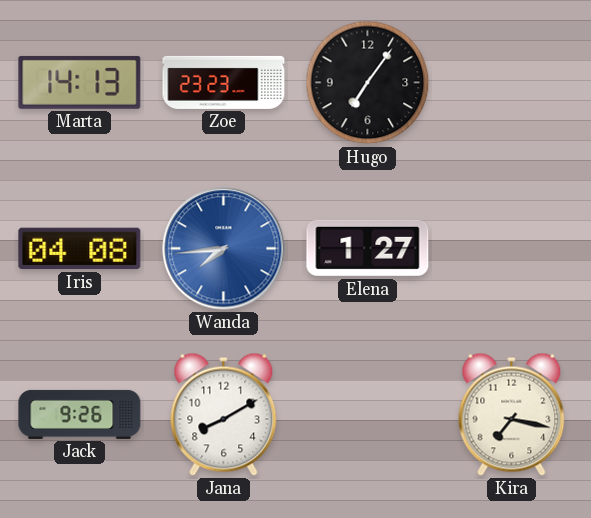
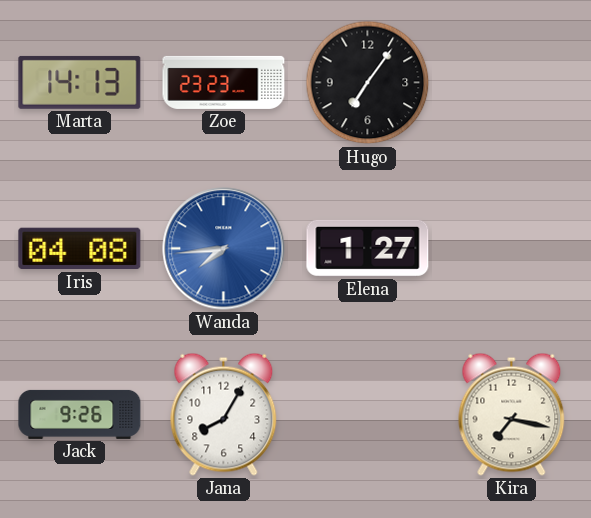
Jana: 8:10 -> 8:05
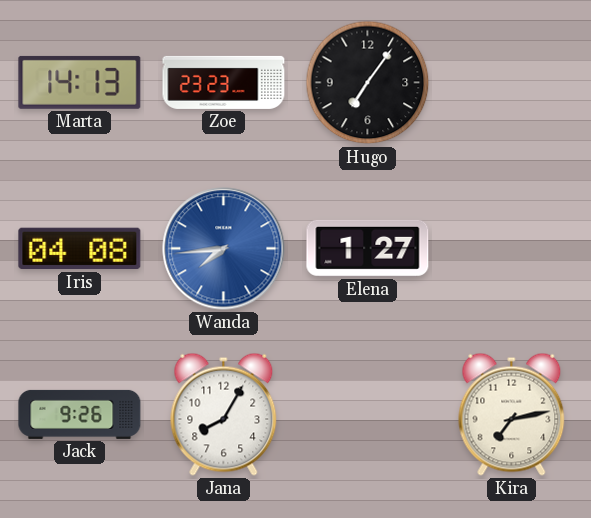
Kira: 7:17 -> 7:13
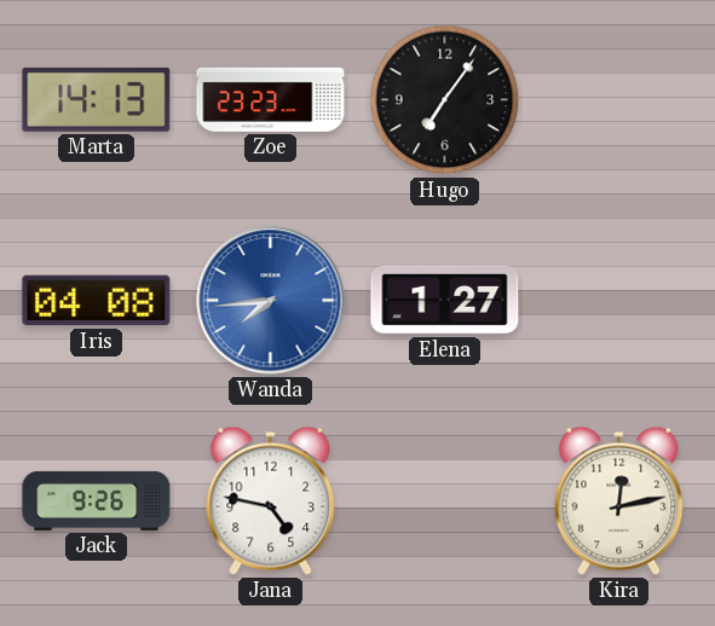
Jana: 8:05 -> 4:47
Kira: 7:13 -> 12:13
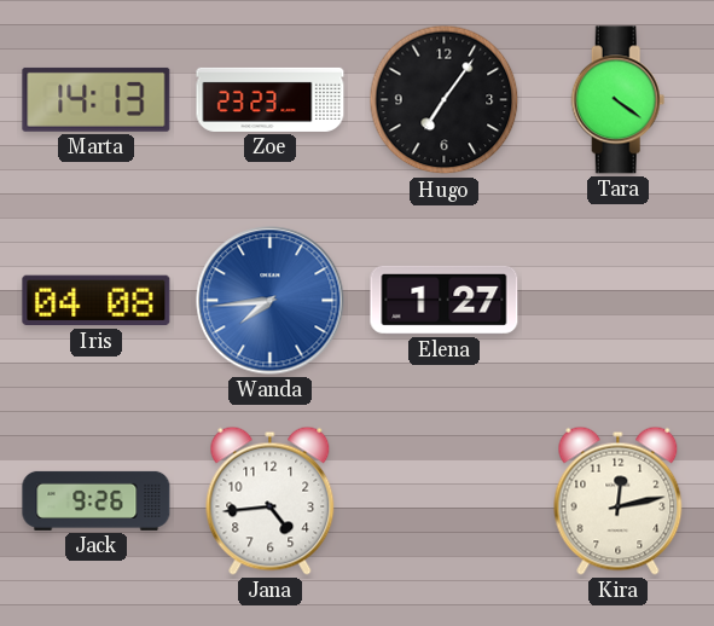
Tara: none -> 4:21
Jana: 4:47 -> 4:44
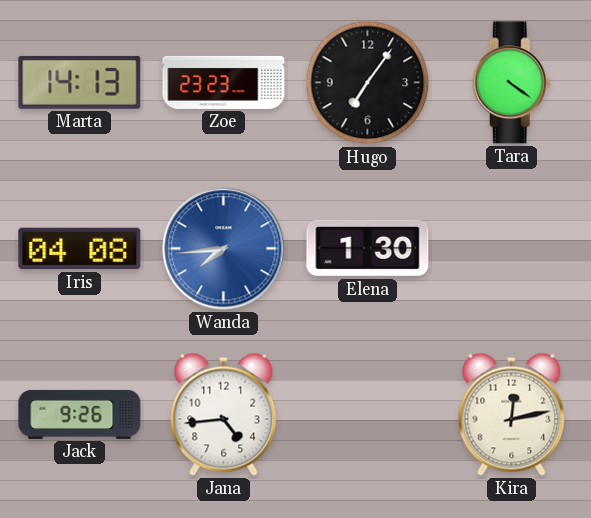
Elena: 1:27 -> 1:30
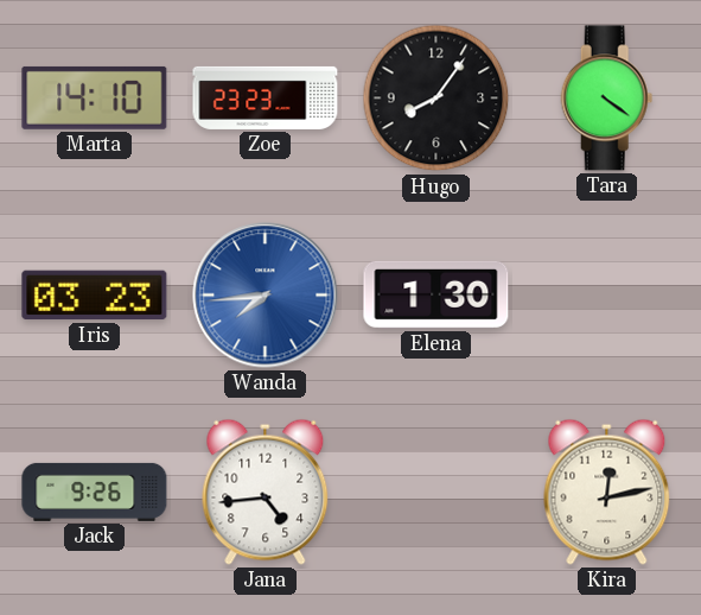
Marta: 14:13 -> 14:10
Hugo: 7:06 -> 8:06
Iris: 04:08 -> 03:23
